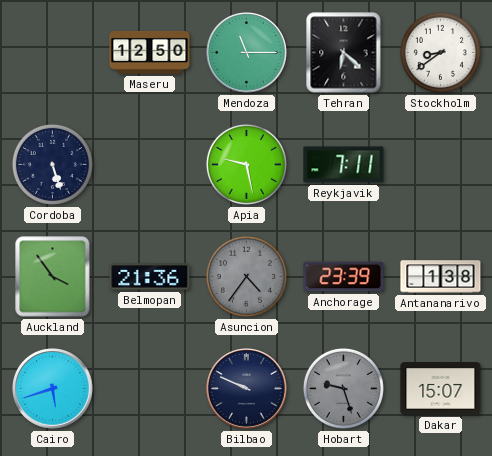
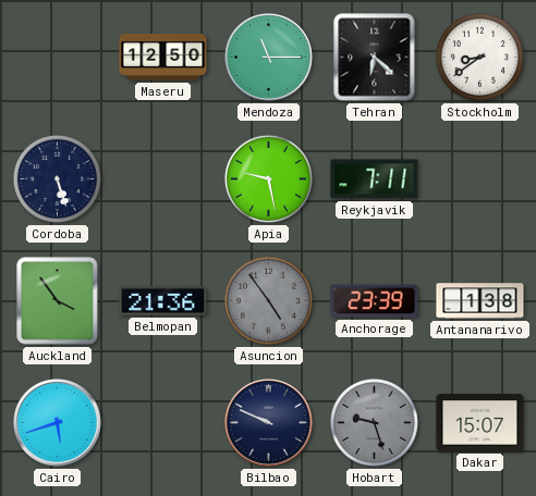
Asuncion: 4:36 -> 4:54
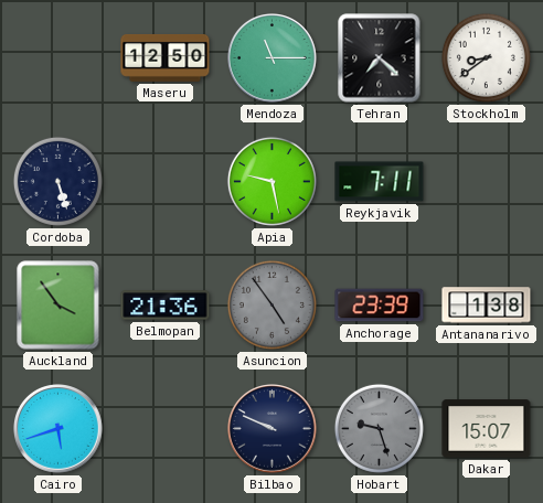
Tehran: 6:22 -> 7:22
